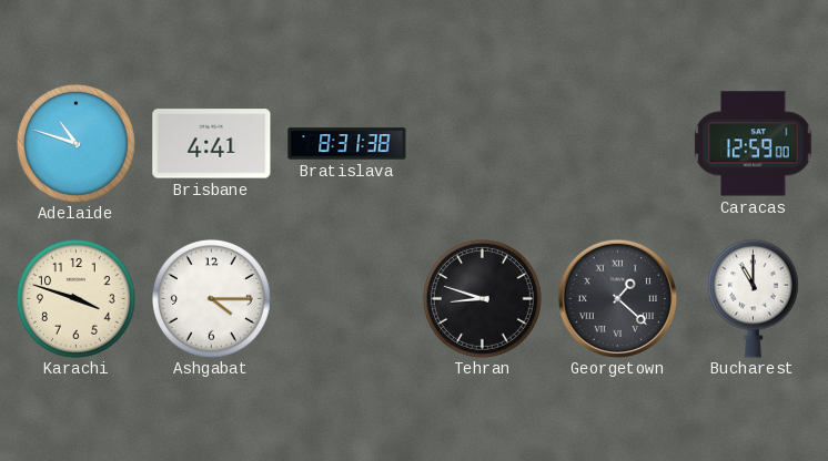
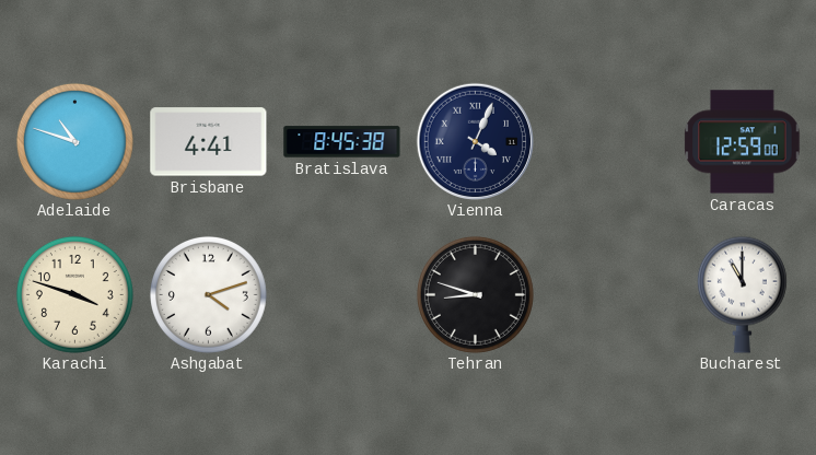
Bratislava: 8:31 -> 8:45
Vienna: none -> 4:04
Ashgabat: 4:15 -> 4:12
Georgetown: 1:22 -> none
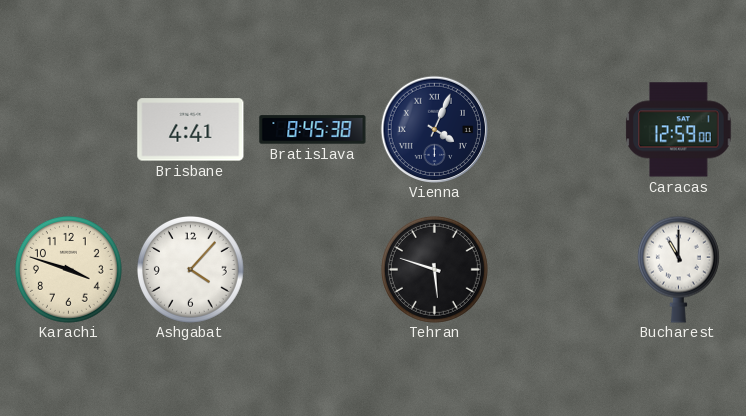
Adelaide: 10:48 -> none
Ashgabat: 4:12 -> 4:07
Tehran: 8:48 -> 5:48
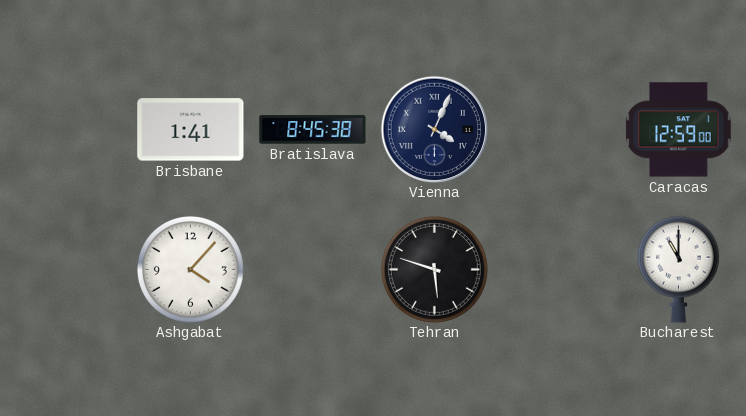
Brisbane: 4:41 -> 1:41
Karachi: 3:48 -> none
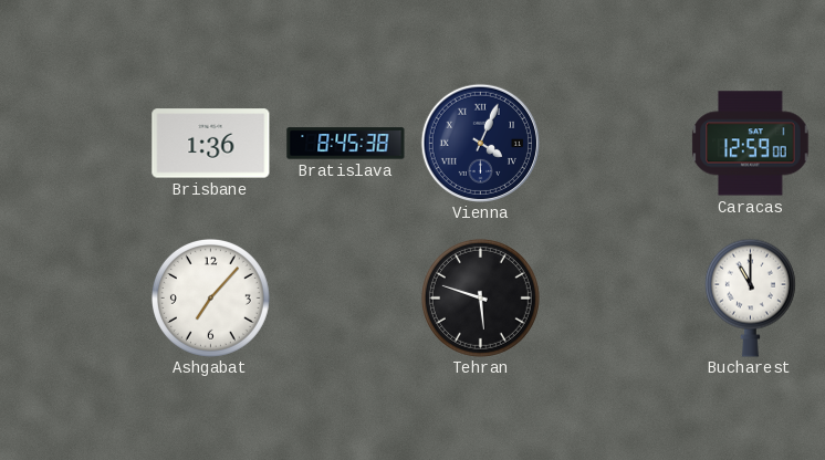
Brisbane: 1:41 -> 1:36
Ashgabat: 4:07 -> 7:07
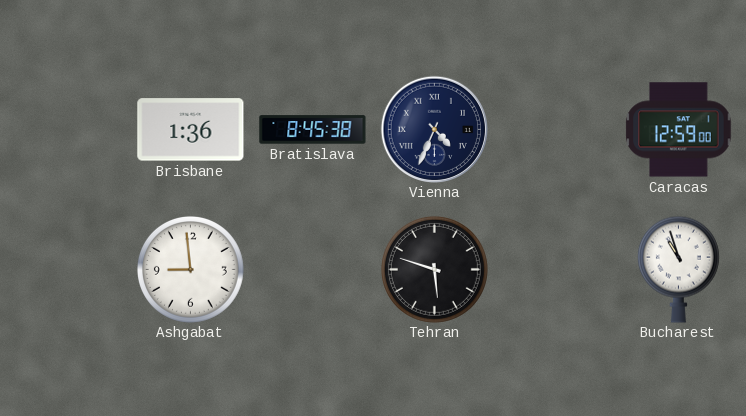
Vienna: 4:04 -> 4:34
Ashgabat: 7:07 -> 8:59
Bucharest: 11:00 -> 10:57
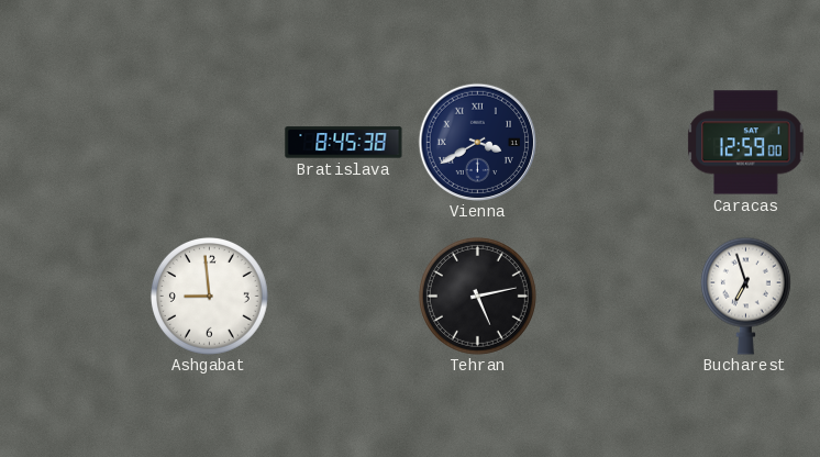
Brisbane: 1:36 -> none
Vienna: 4:34 -> 3:40
Tehran: 5:48 -> 5:13
Bucharest: 10:57 -> 6:57
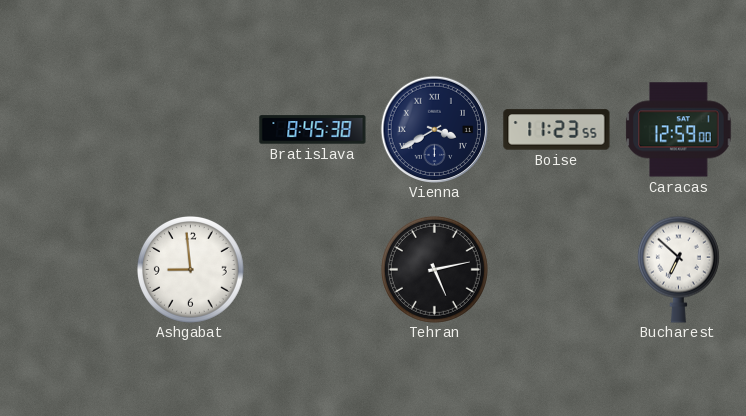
Boise: none -> 11:23
Bucharest: 6:57 -> 6:52
